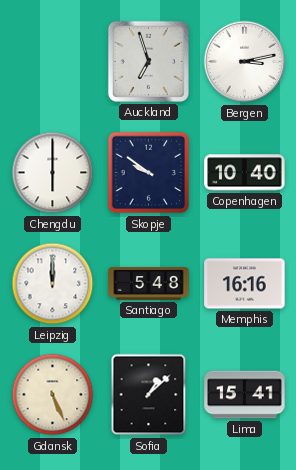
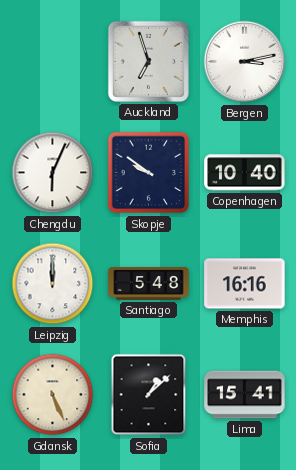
Chengdu: 6:00 -> 6:04
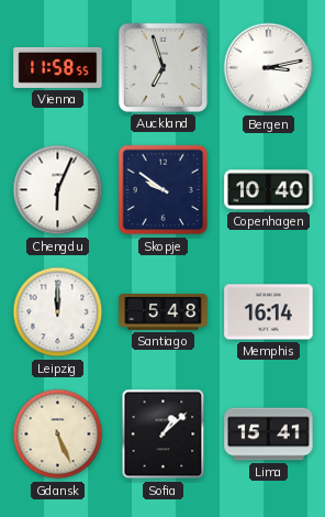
Vienna: none -> 11:58
Memphis: 16:16 -> 16:14
